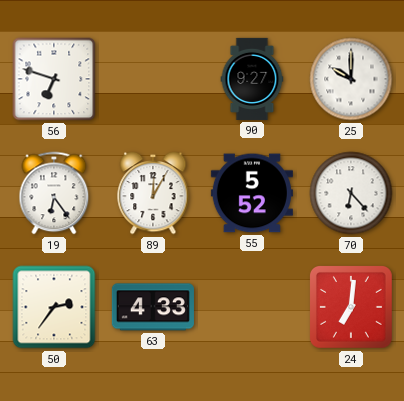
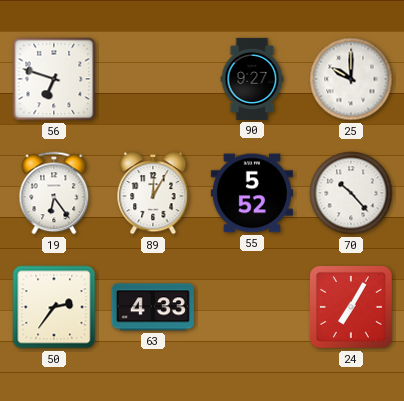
70: 6:23 -> 10:23
24: 7:01 -> 7:05
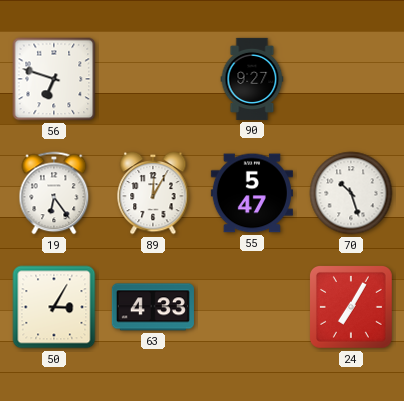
25: 10:00 -> none
55: 5:52 -> 5:47
70: 10:23 -> 10:27
50: 2:36 -> 3:05
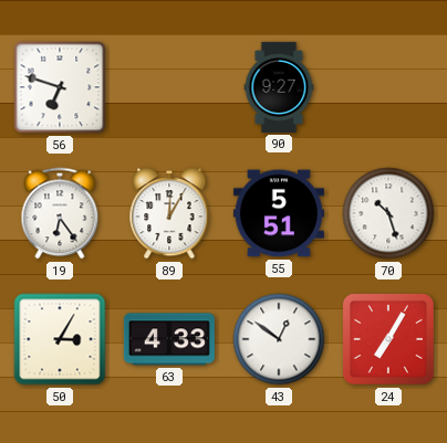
55: 5:47 -> 5:51
43: none -> 12:51
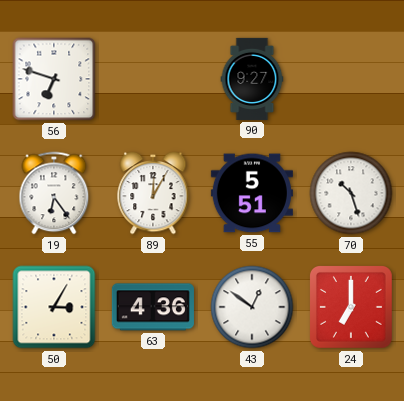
63: 4:33 -> 4:36
24: 7:05 -> 7:00
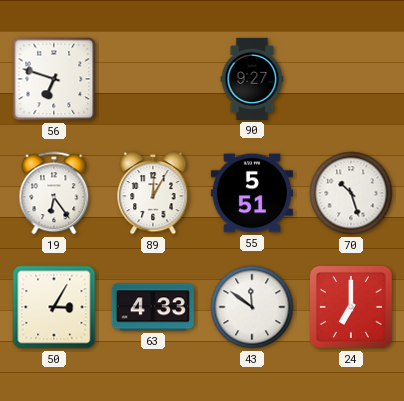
63: 4:36 -> 4:33
43: 12:51 -> 11:51
